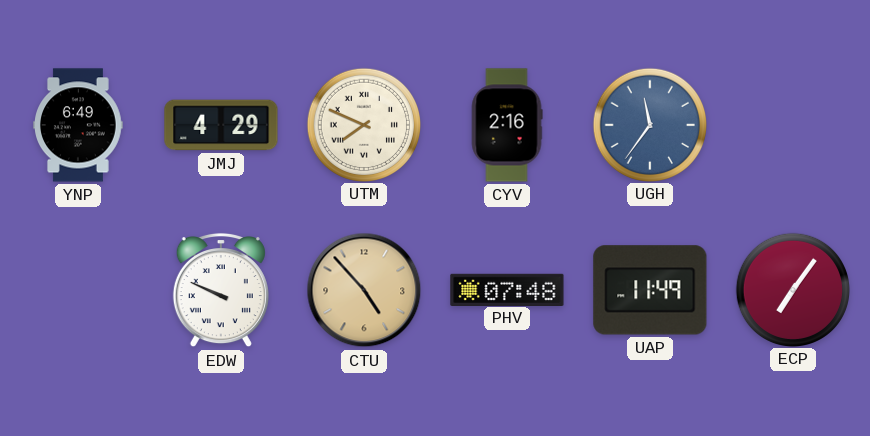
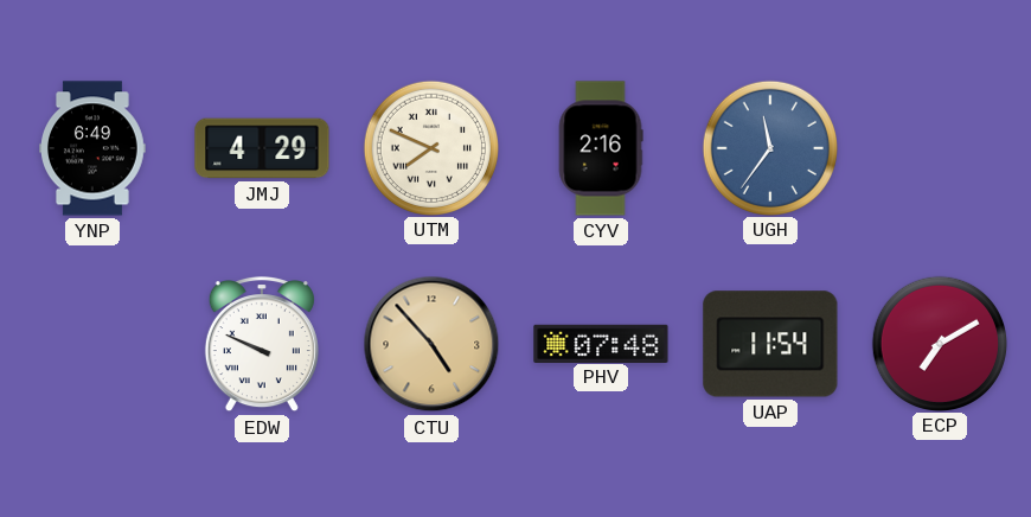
UAP: 11:49 -> 11:54
ECP: 7:06 -> 7:10
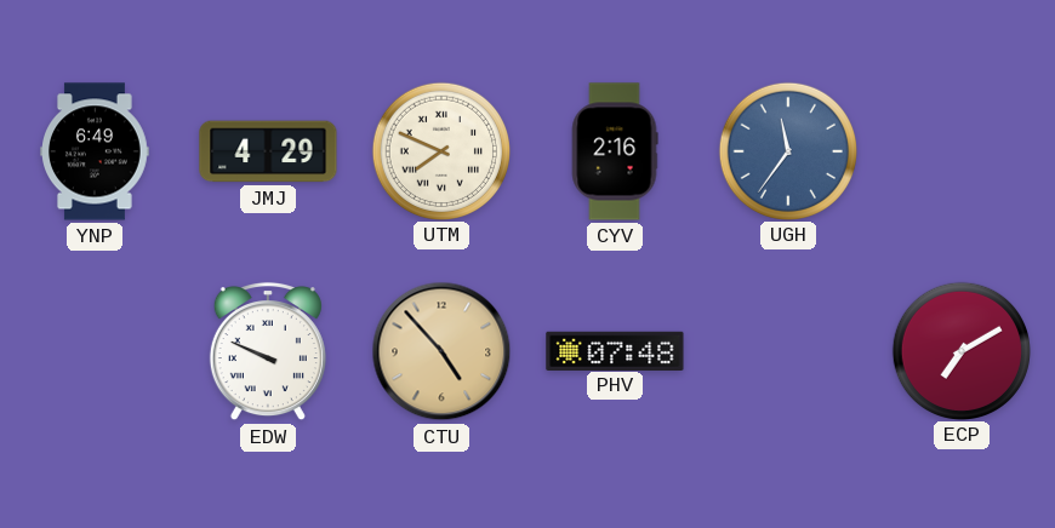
UAP: 11:54 -> none
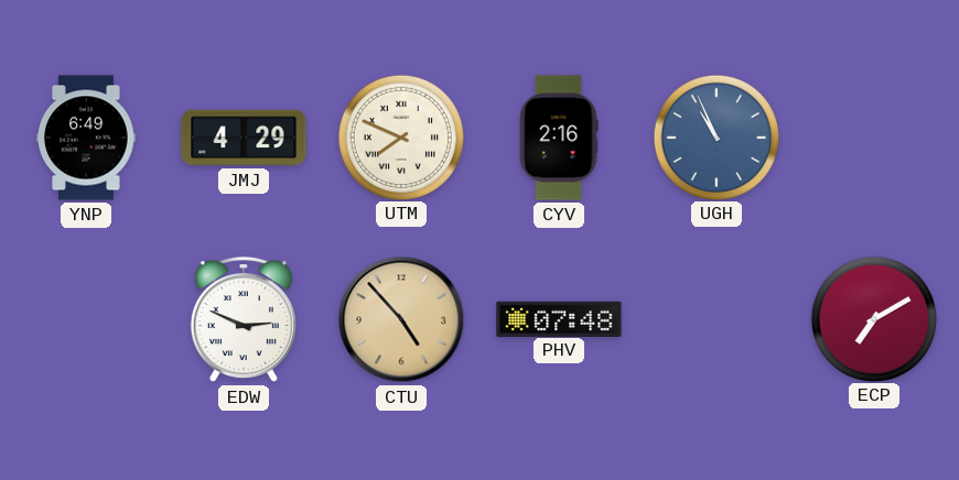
UGH: 11:36 -> 10:56
EDW: 9:49 -> 2:49
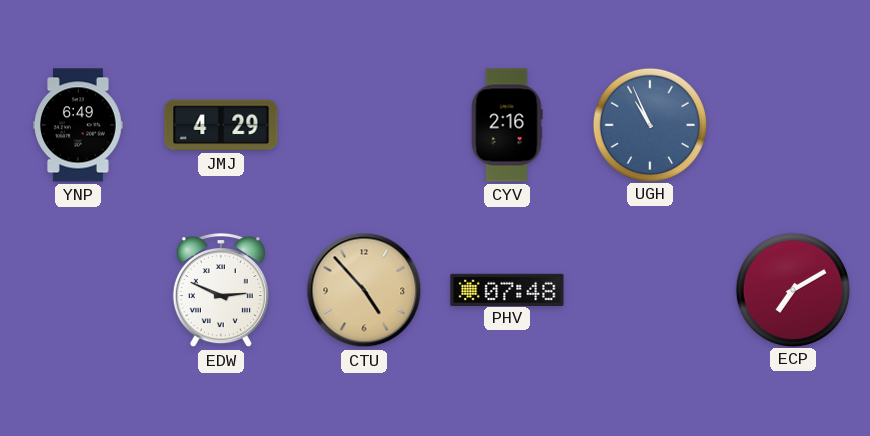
UTM: 7:49 -> none
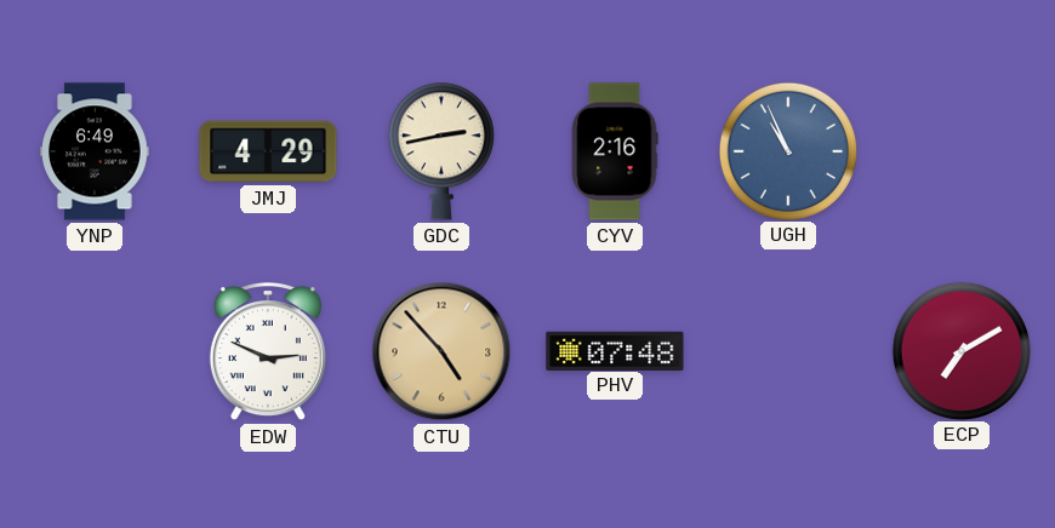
GDC: none -> 2:43
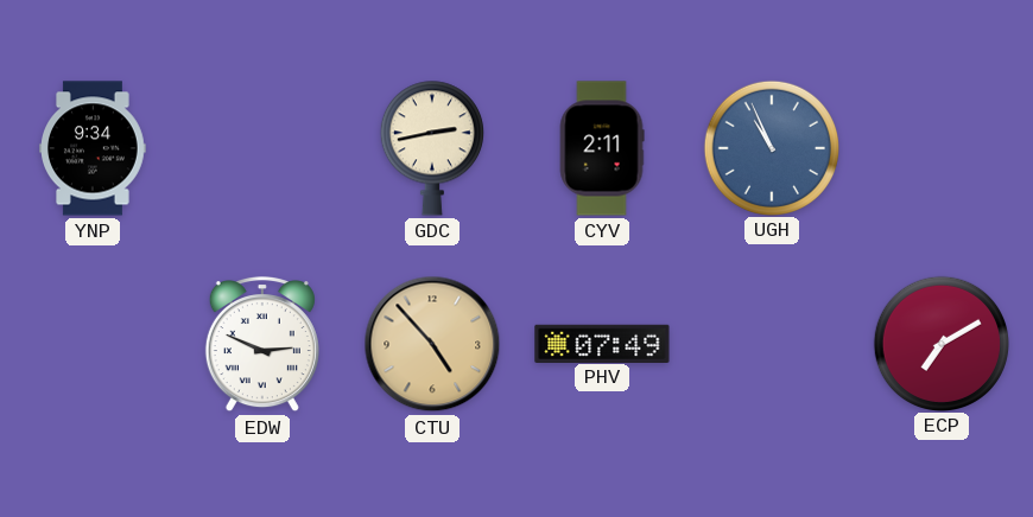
YNP: 6:49 -> 9:34
JMJ: 4:29 -> none
CYV: 2:16 -> 2:11
PHV: 07:48 -> 07:49
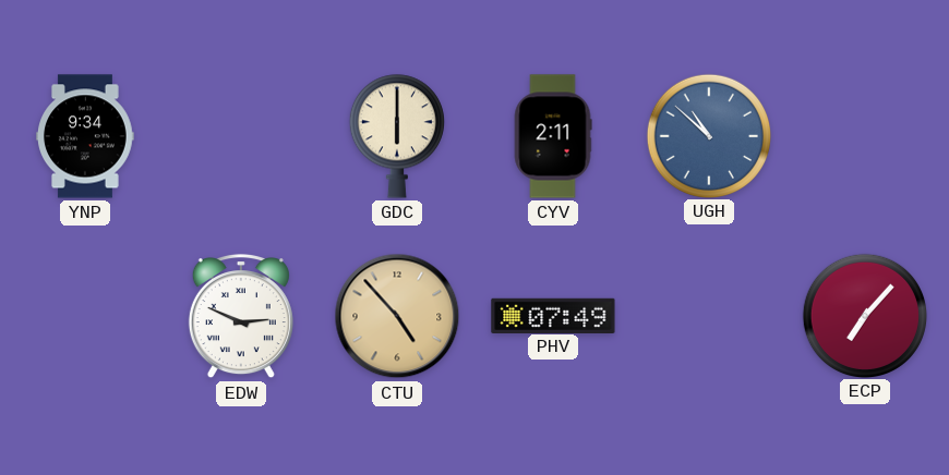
GDC: 2:43 -> 6:00
UGH: 10:56 -> 10:52
ECP: 7:10 -> 7:07
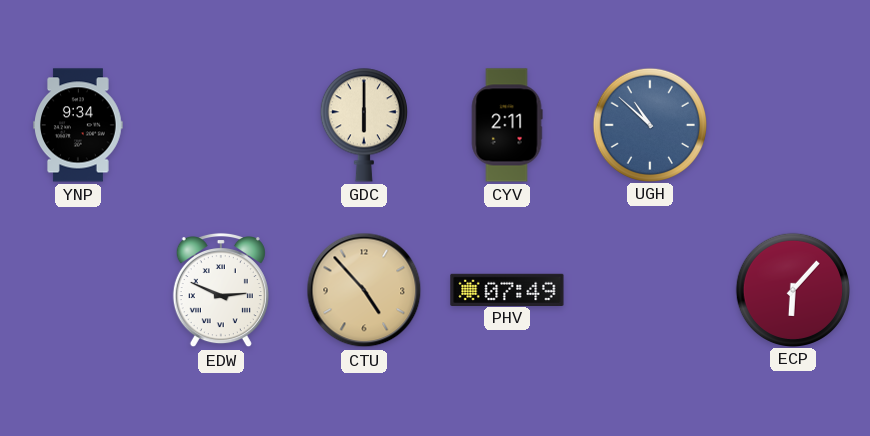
ECP: 7:07 -> 6:07
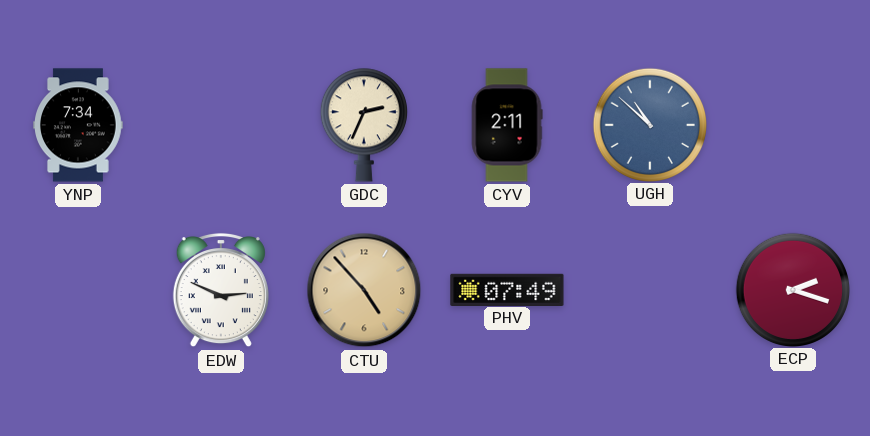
YNP: 9:34 -> 7:34
GDC: 6:00 -> 2:34
ECP: 6:07 -> 2:18
